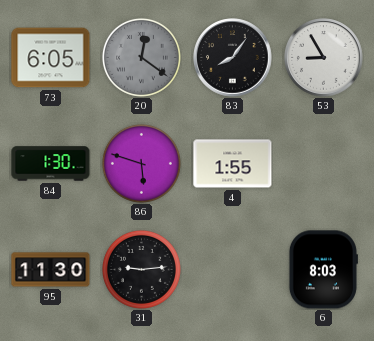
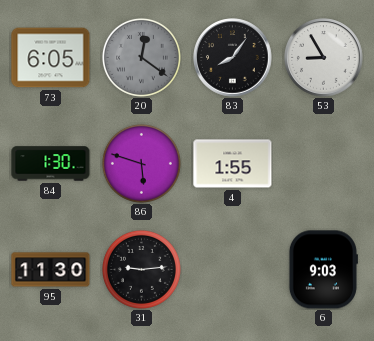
6: 8:03 -> 9:03
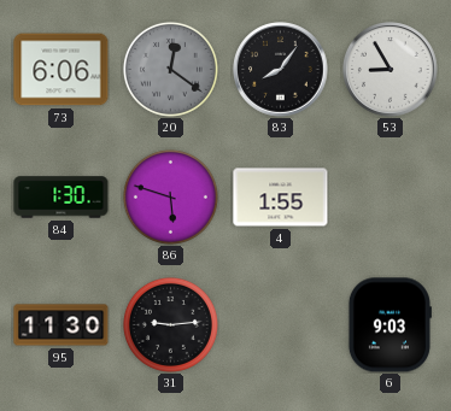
73: 6:05 -> 6:06
